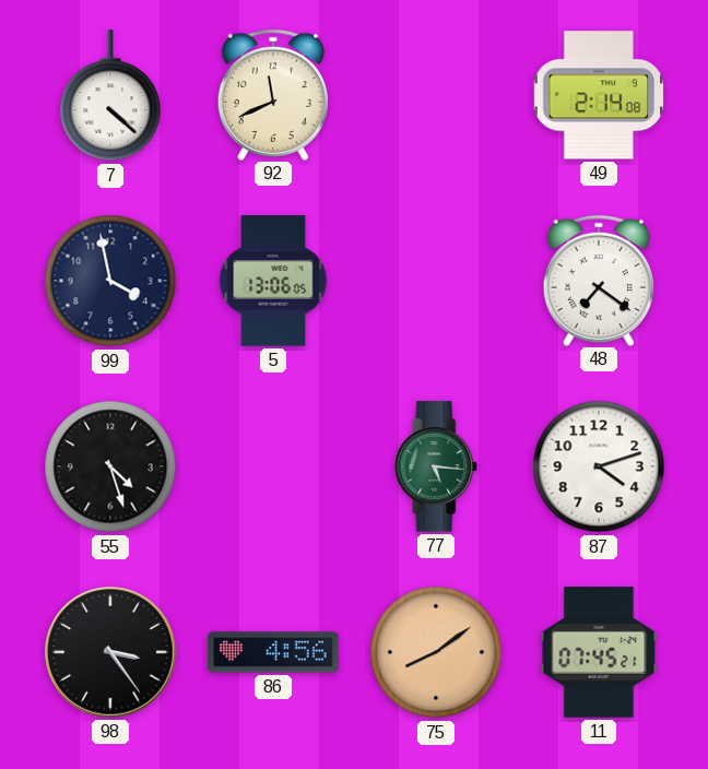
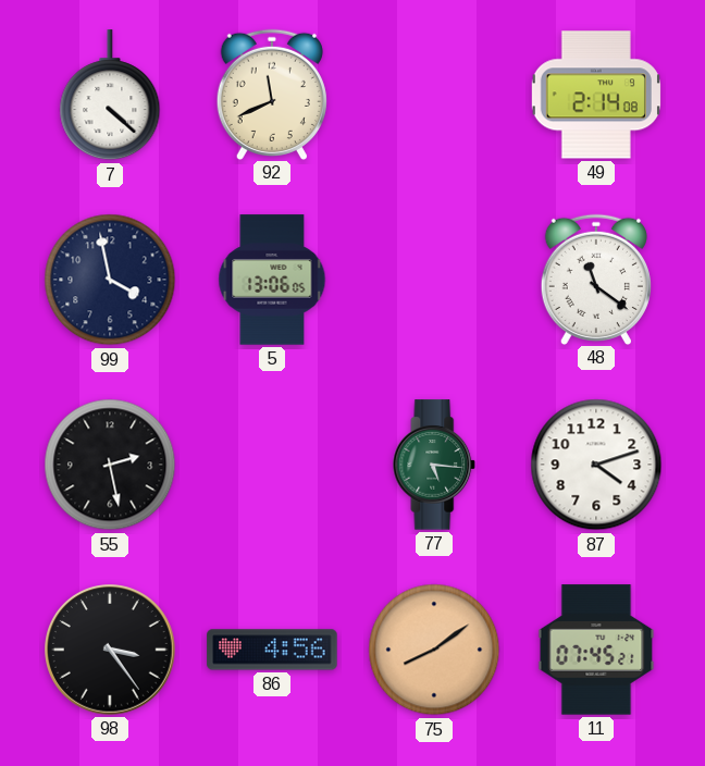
48: 7:21 -> 11:21
55: 4:27 -> 2:28
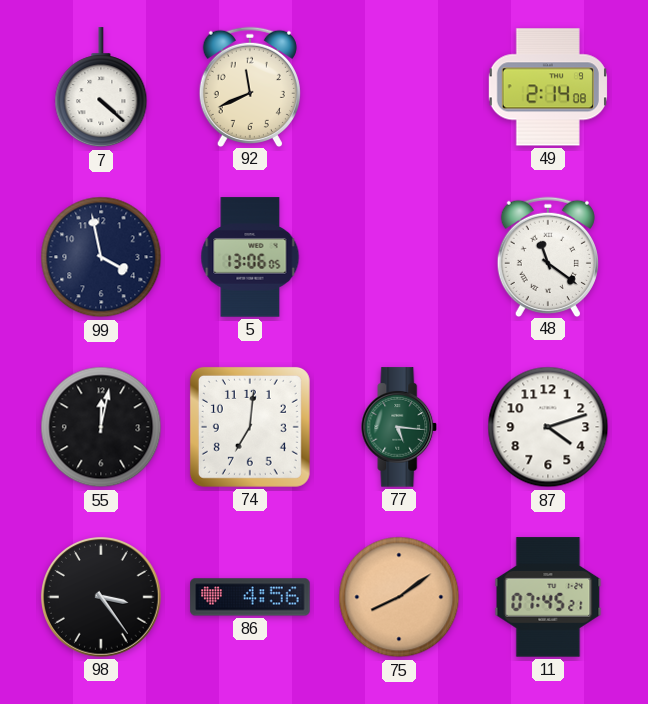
55: 2:28 -> 12:02
74: none -> 7:01
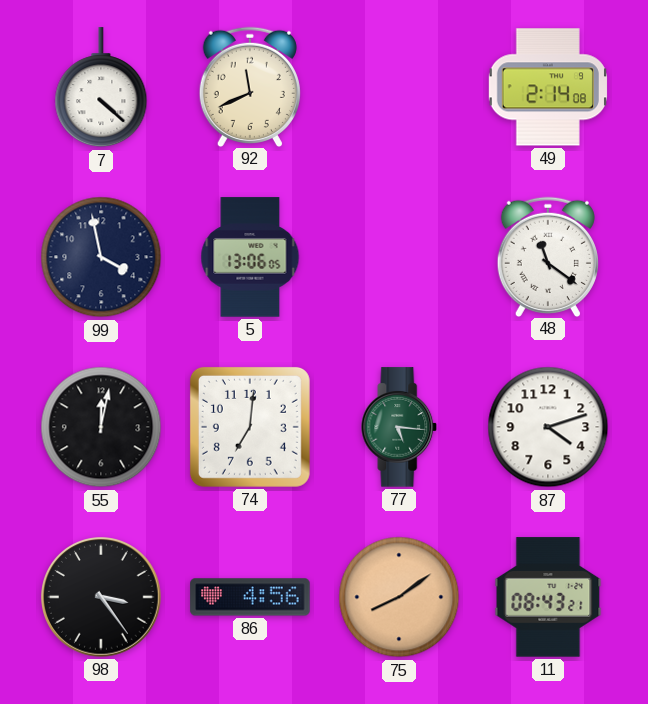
11: 07:45 -> 08:43
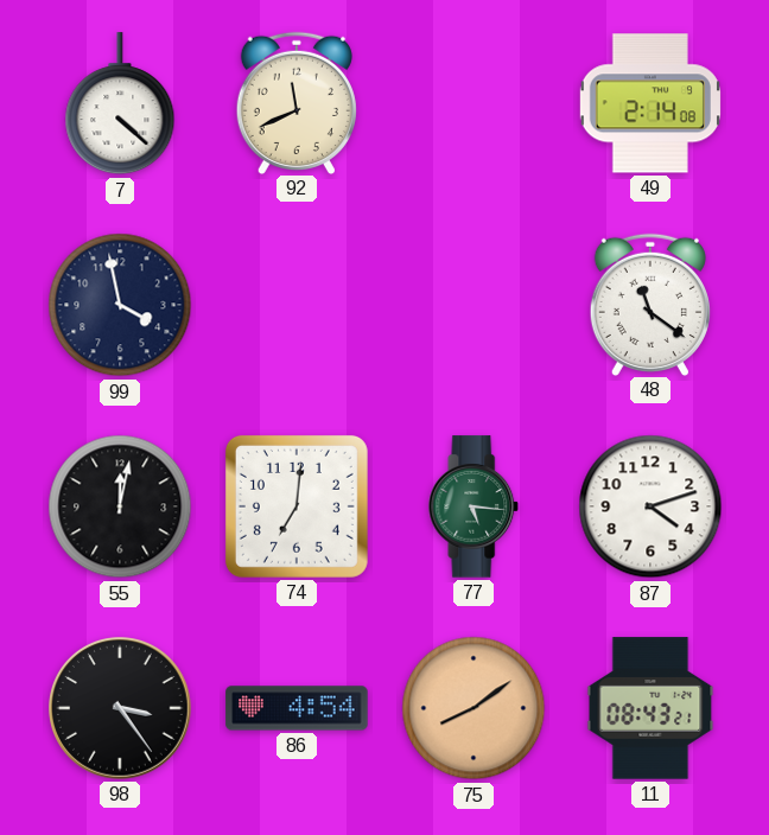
5: 13:06 -> none
86: 4:56 -> 4:54
